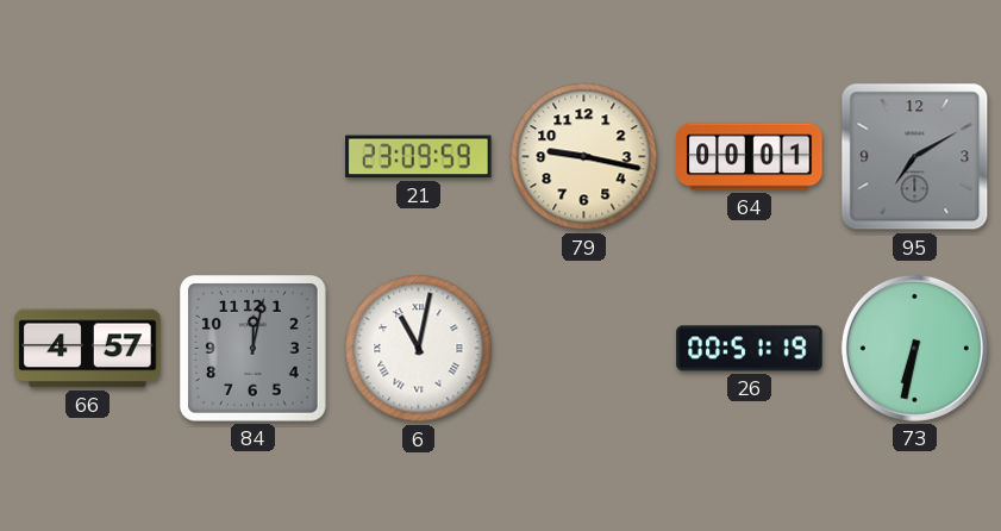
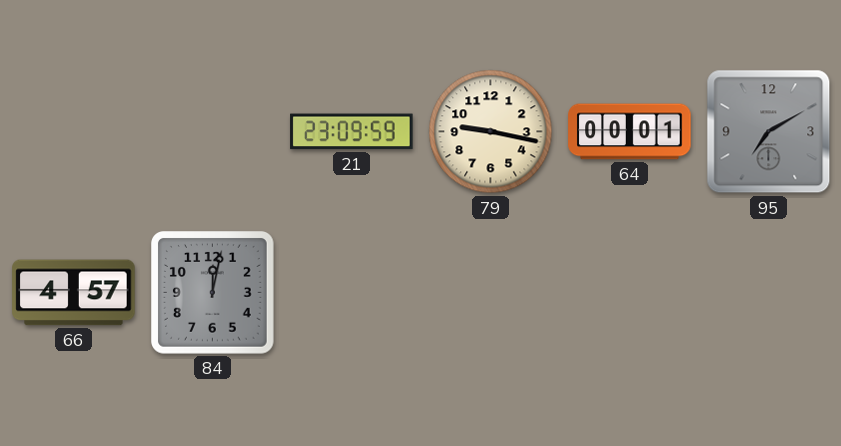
6: 11:02 -> none
26: 00:51 -> none
73: 6:32 -> none
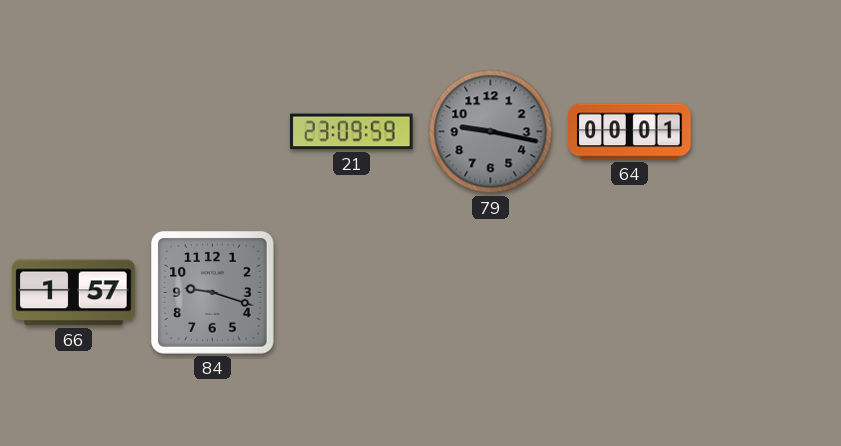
79 dial: cream -> grey
95: 7:10 -> none
66: 4:57 -> 1:57
84: 12:02 -> 9:18
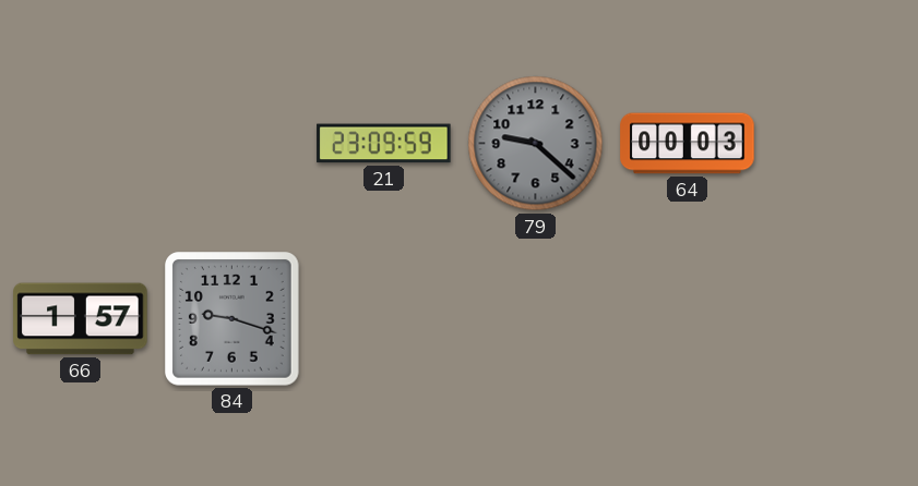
79: 9:17 -> 9:22
64: 00:01 -> 00:03
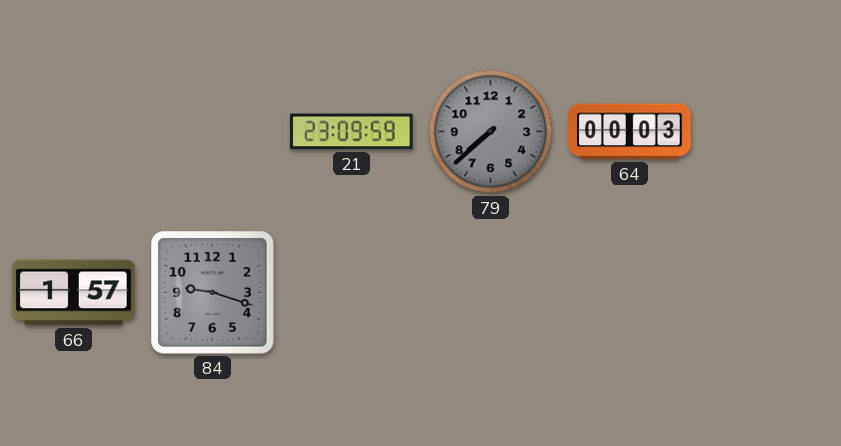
79: 9:22 -> 7:38
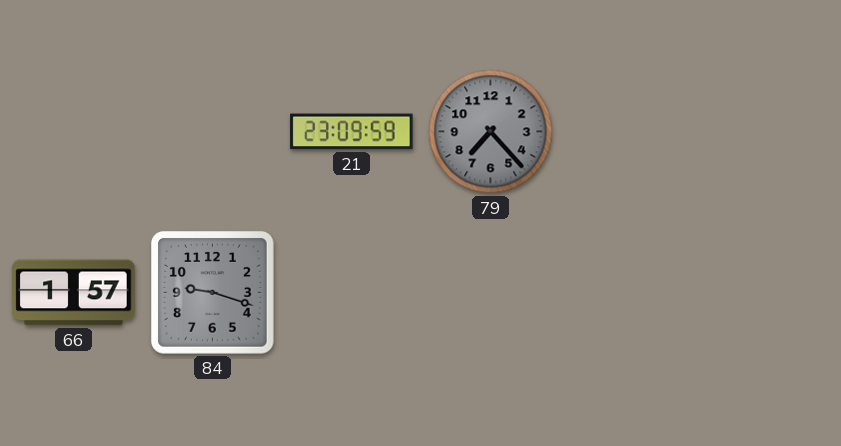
79: 7:38 -> 7:23
64: 00:03 -> none
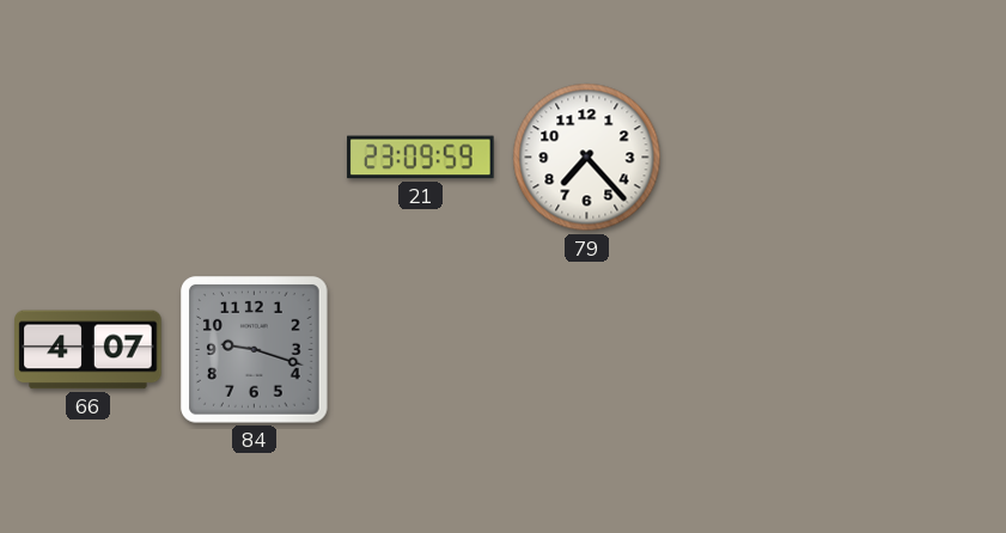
79 dial: grey -> white
66: 1:57 -> 4:07
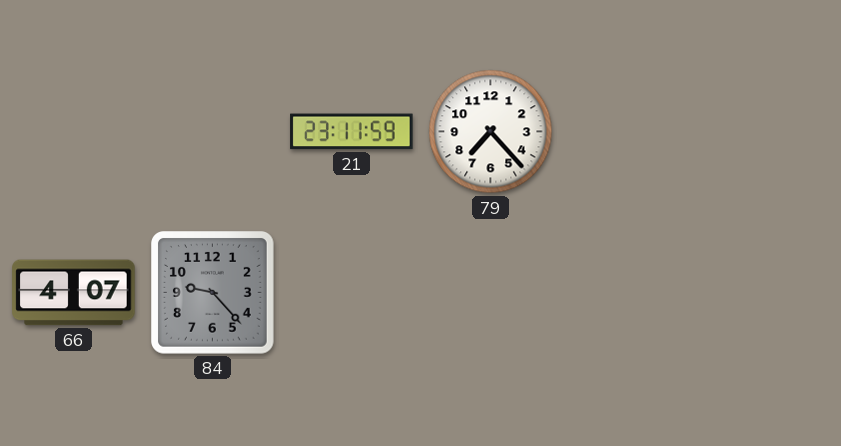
21: 23:09 -> 23:11
84: 9:18 -> 9:23
